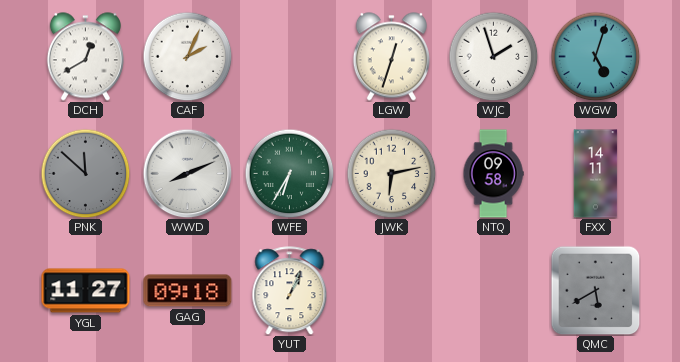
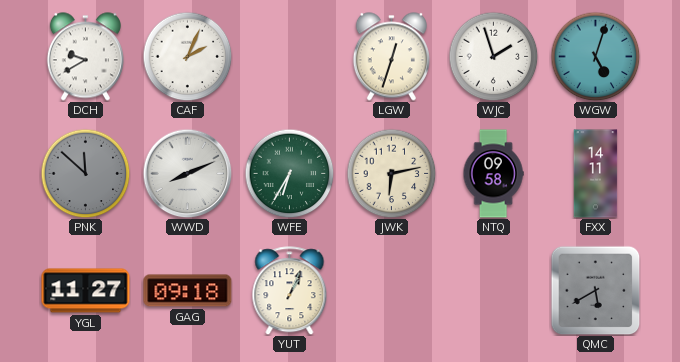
DCH: 12:40 -> 9:40
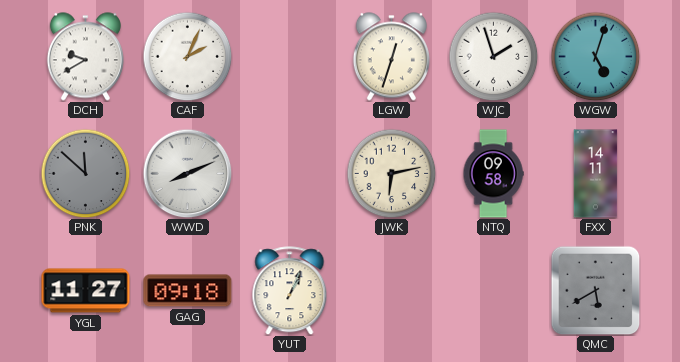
WFE: 6:35 -> none
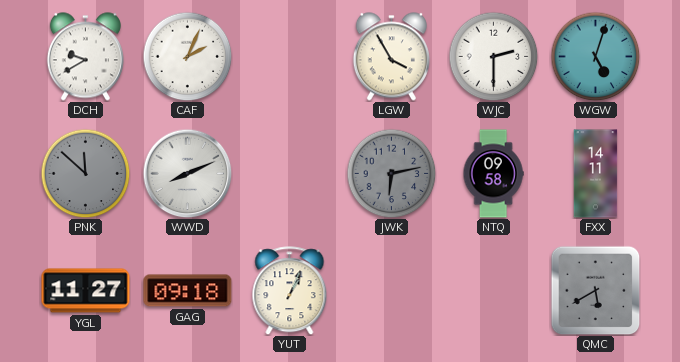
LGW: 12:33 -> 3:55
WJC: 1:57 -> 2:30
JWK dial: cream -> grey
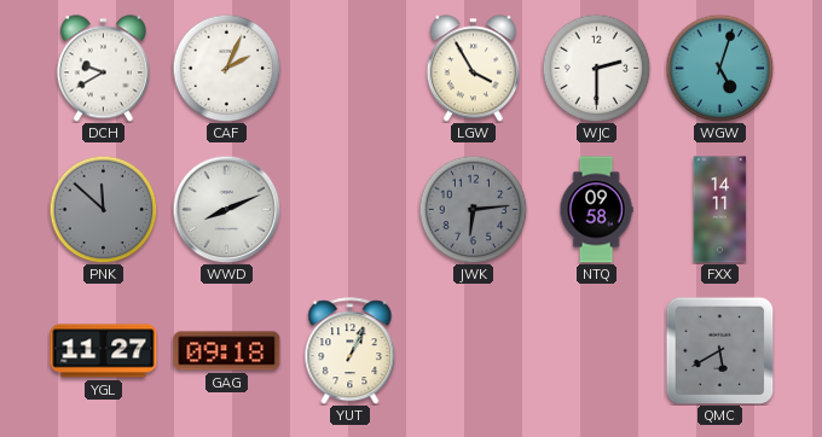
JWK: 6:13 -> 6:14
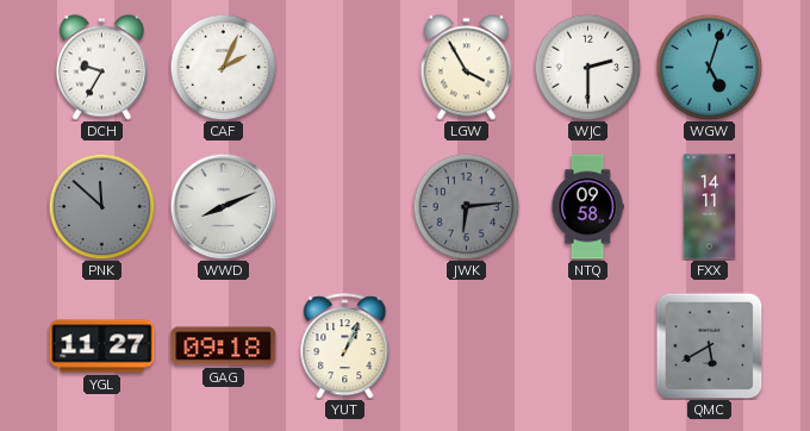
DCH: 9:40 -> 9:35
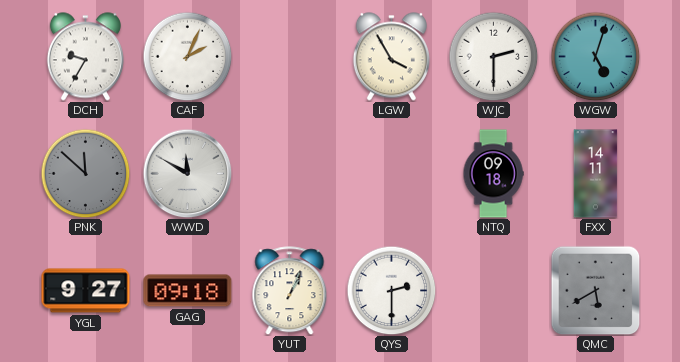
WWD: 8:11 -> 11:50
JWK: 6:14 -> none
NTQ: 09:58 -> 09:18
YGL: 11:27 -> 9:27
QYS: none -> 2:30
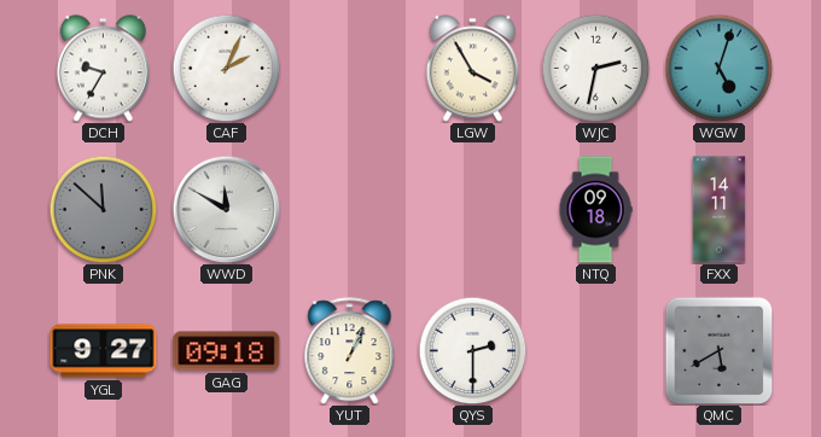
WJC: 2:30 -> 2:32
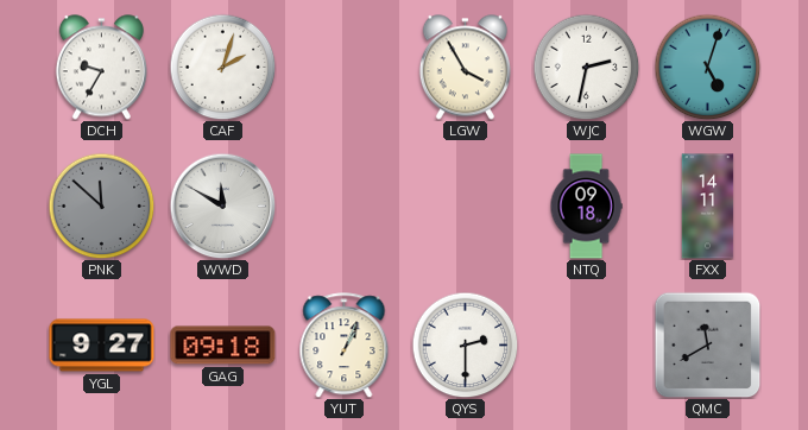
CAF: 2:04 -> 2:03
QMC: 5:40 -> 11:40
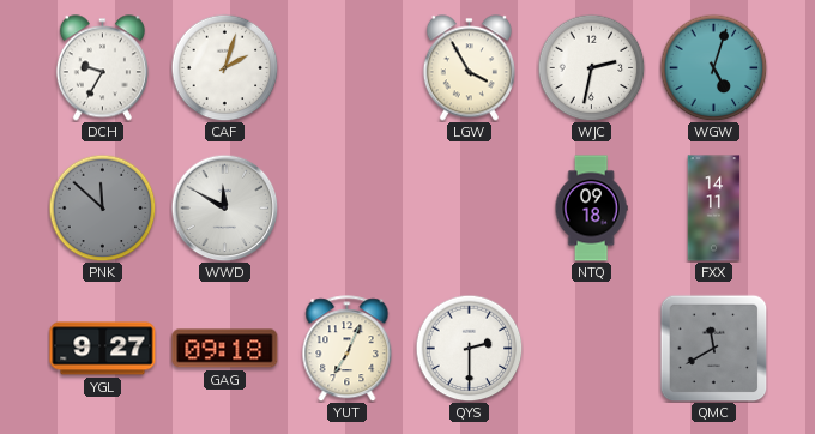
YUT: 1:04 -> 7:04
